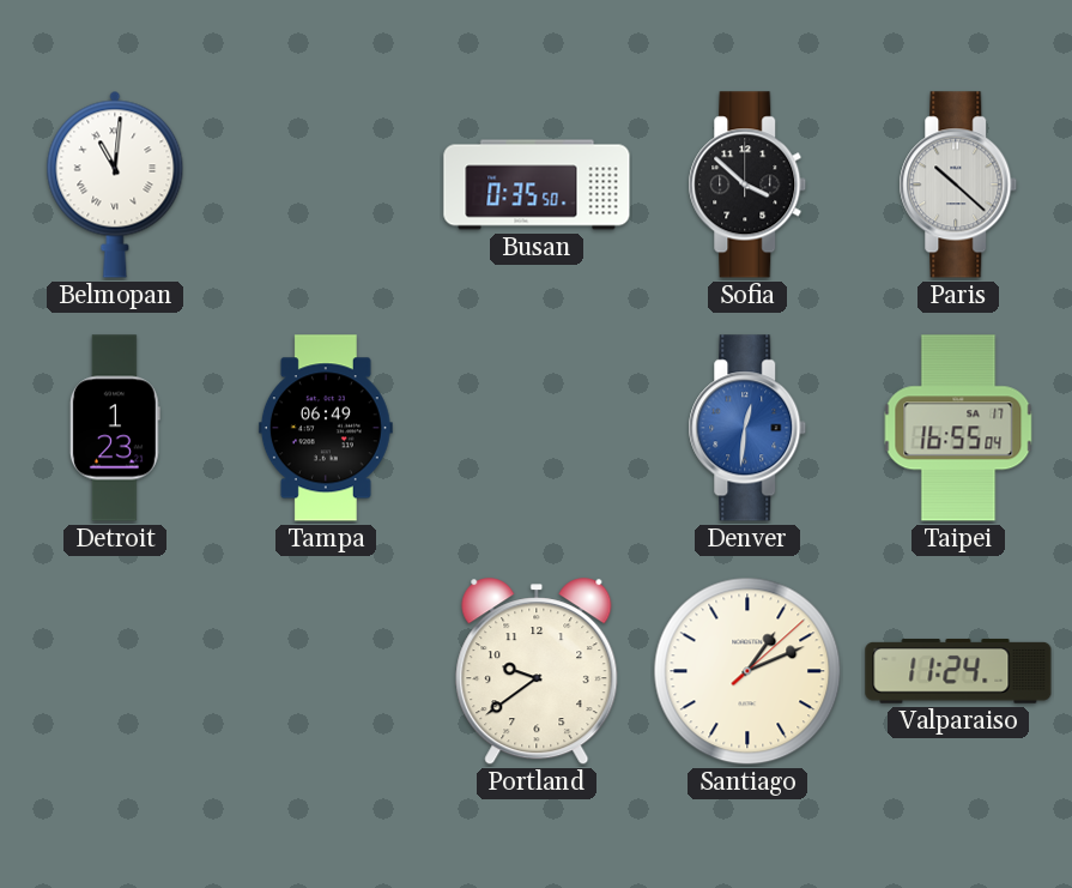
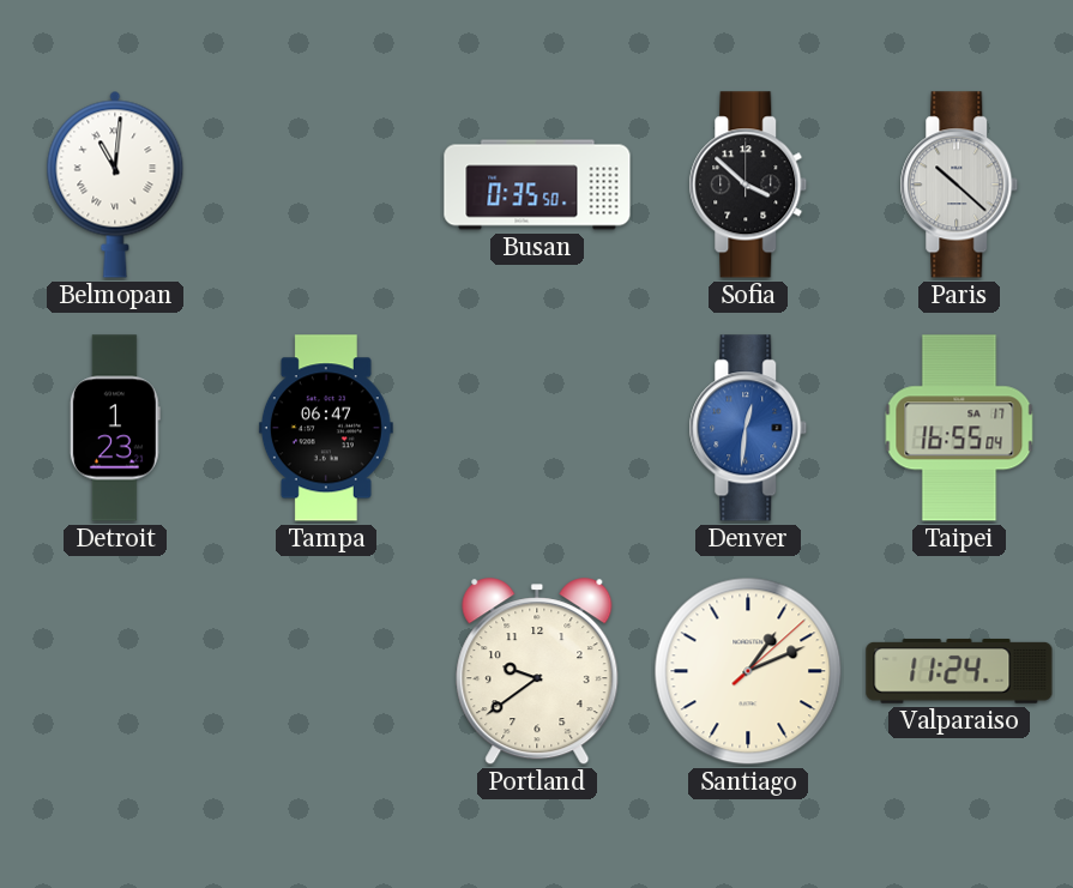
Tampa: 06:49 -> 06:47
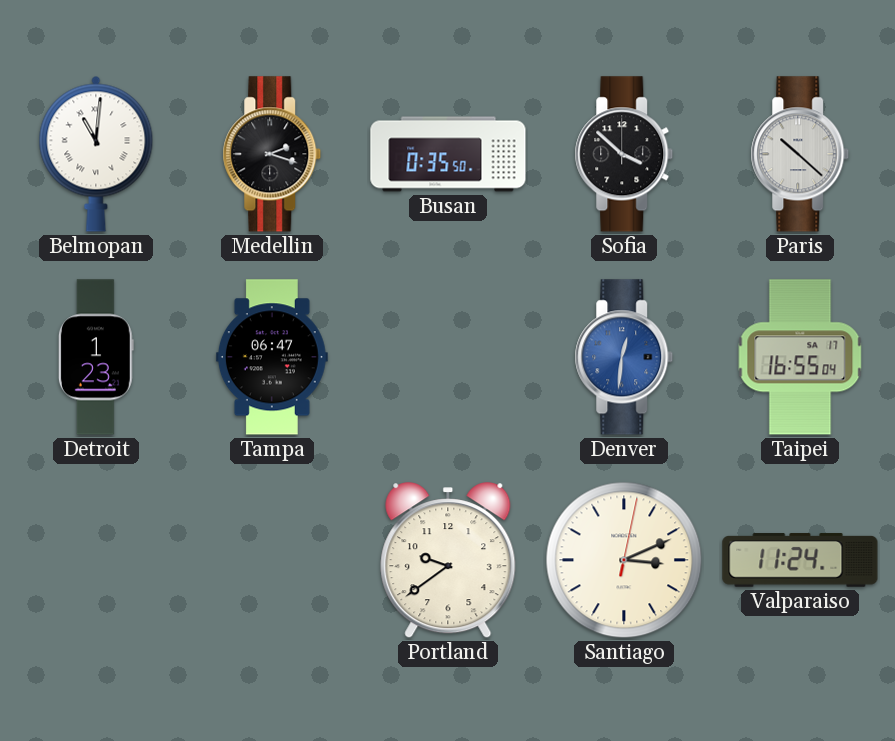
Medellin: none -> 2:18
Santiago: 1:11 -> 3:11
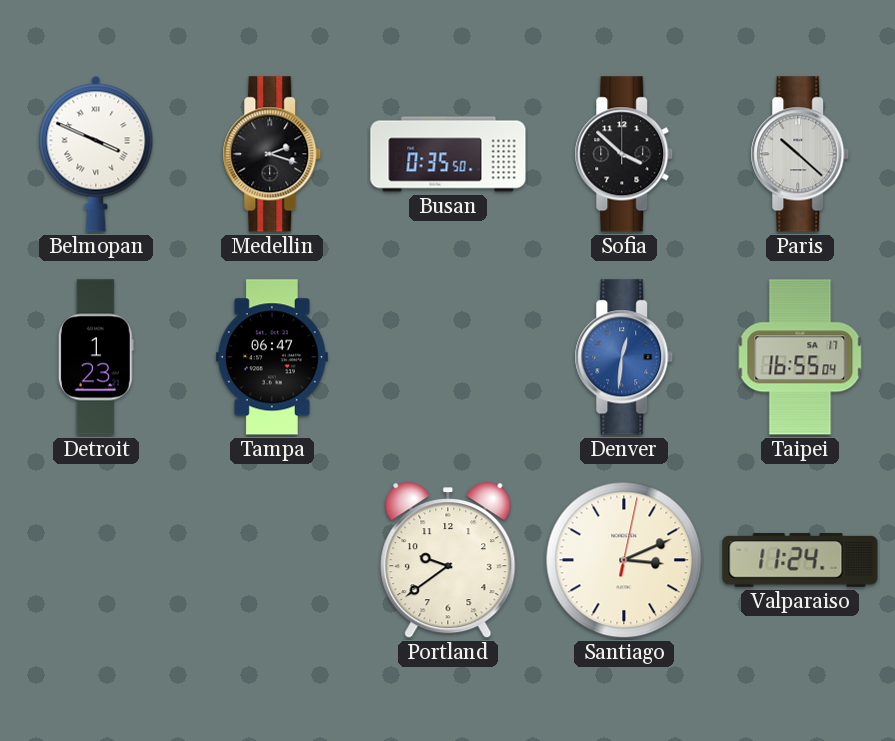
Belmopan: 11:01 -> 3:49
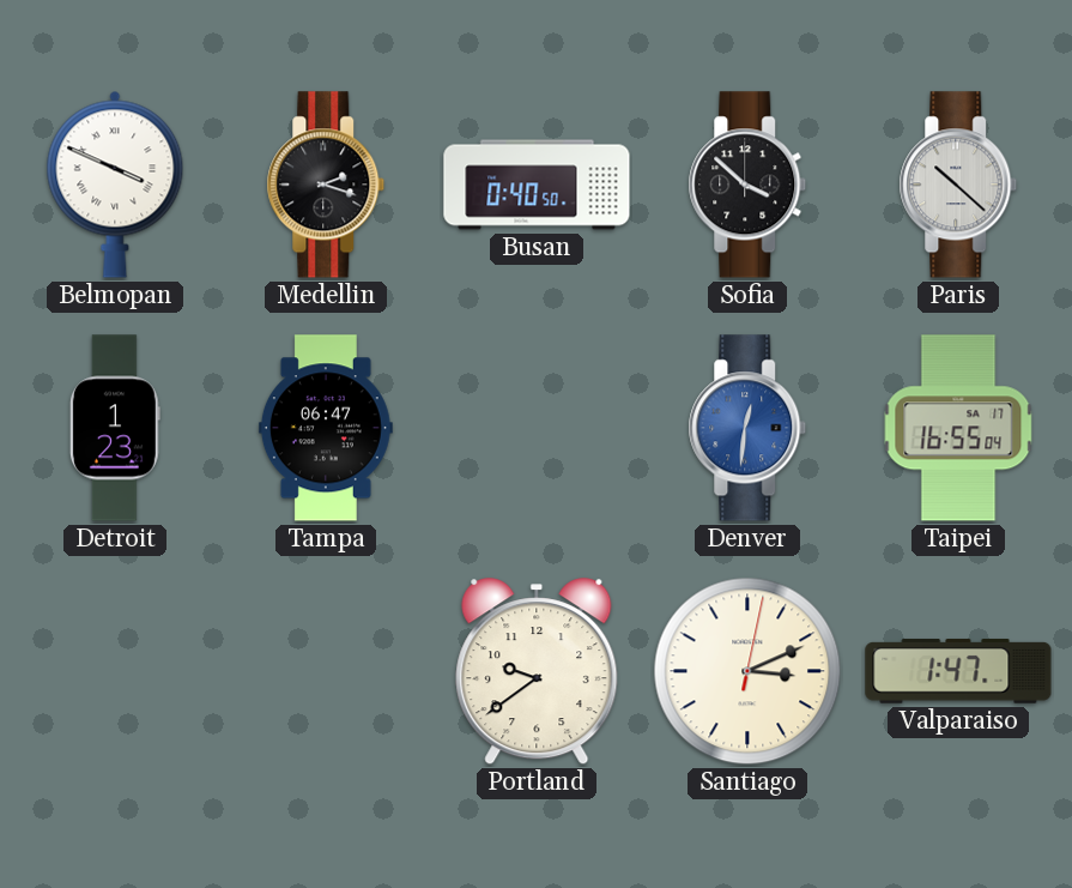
Busan: 0:35 -> 0:40
Valparaiso: 11:24 -> 1:47
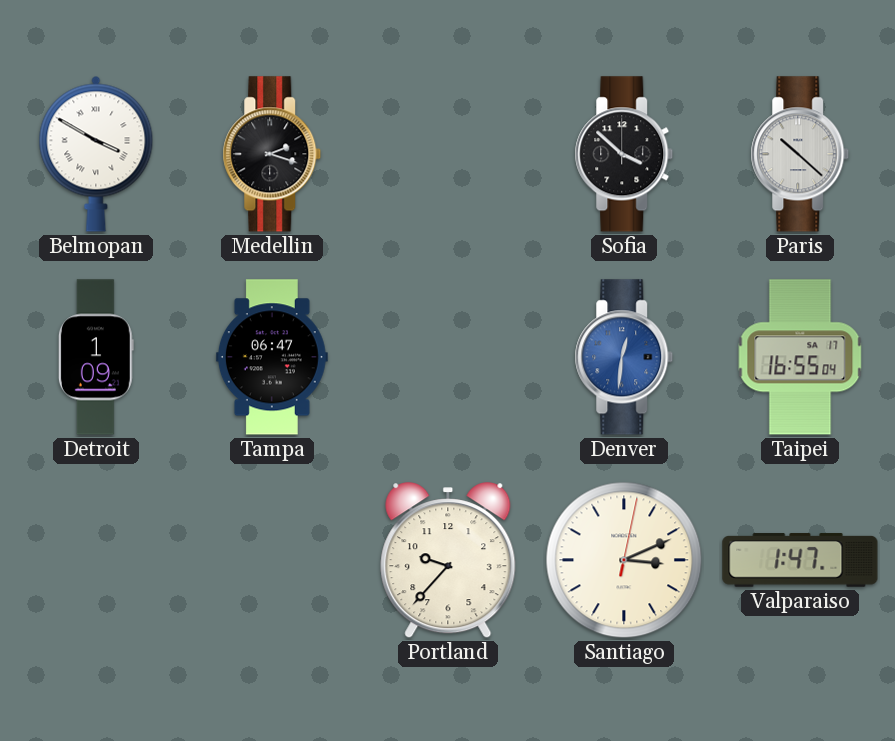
Belmopan: 3:49 -> 3:50
Busan: 0:40 -> none
Detroit: 1:23 -> 1:09
Portland: 9:39 -> 9:37
